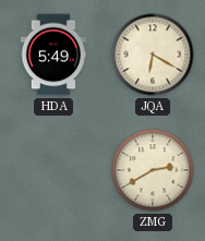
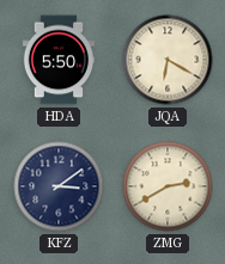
HDA: 5:49 -> 5:50
KFZ: none -> 3:09
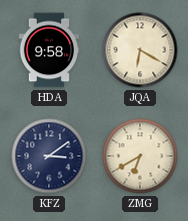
HDA: 5:50 -> 9:58
ZMG: 2:40 -> 6:40
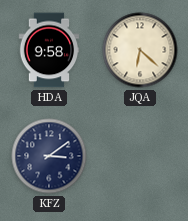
JQA: 6:20 -> 6:22
ZMG: 6:40 -> none
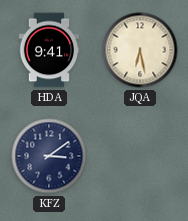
HDA: 9:58 -> 9:41
JQA: 6:22 -> 6:28
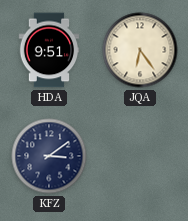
HDA: 9:41 -> 9:51
JQA: 6:28 -> 6:24
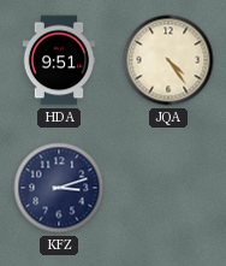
JQA: 6:24 -> 4:24
KFZ: 3:09 -> 3:12
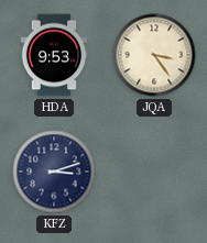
HDA: 9:51 -> 9:53
JQA: 4:24 -> 3:24
